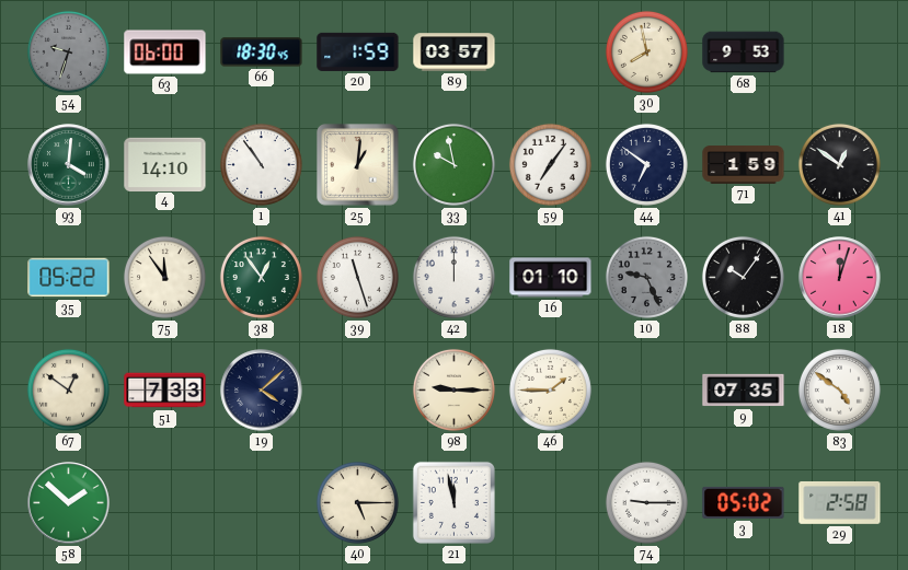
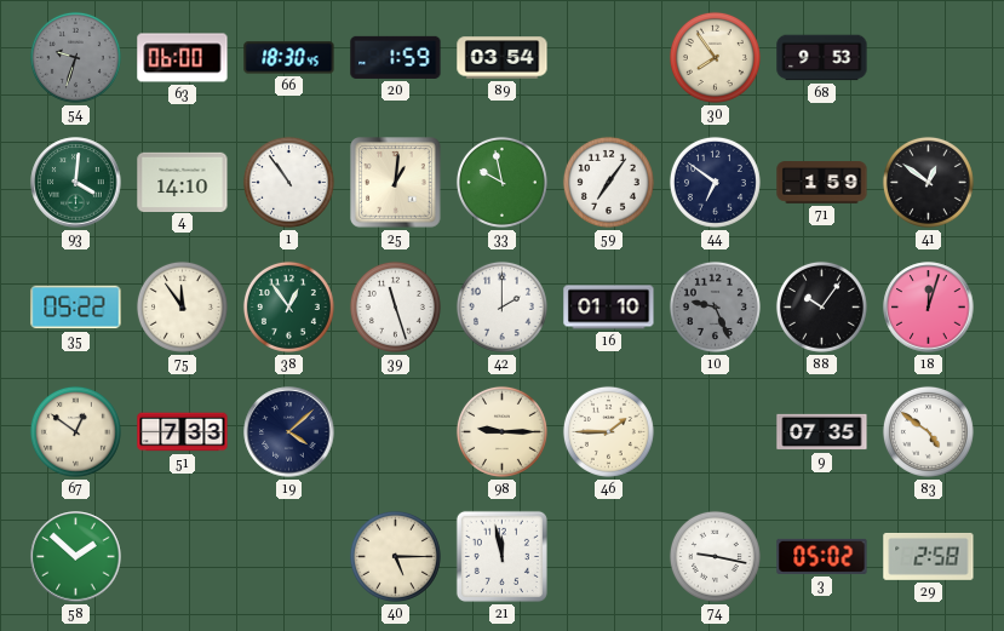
89: 03:57 -> 03:54
30: 7:58 -> 7:54
42: 12:00 -> 2:00
74: 9:15 -> 9:17
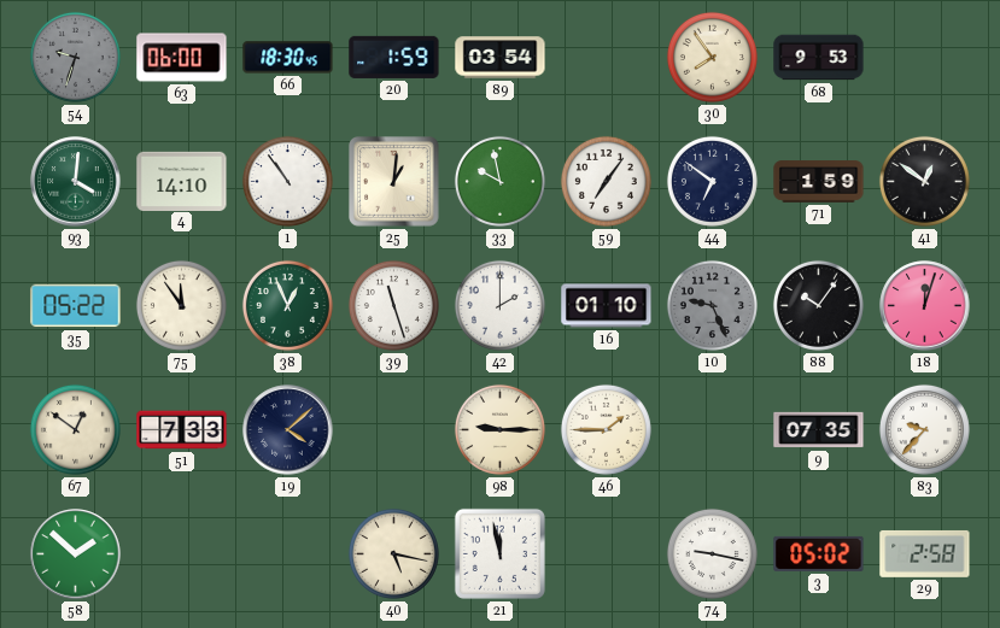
38: 12:54 -> 12:56
83: 4:51 -> 9:37
40: 5:15 -> 5:17
